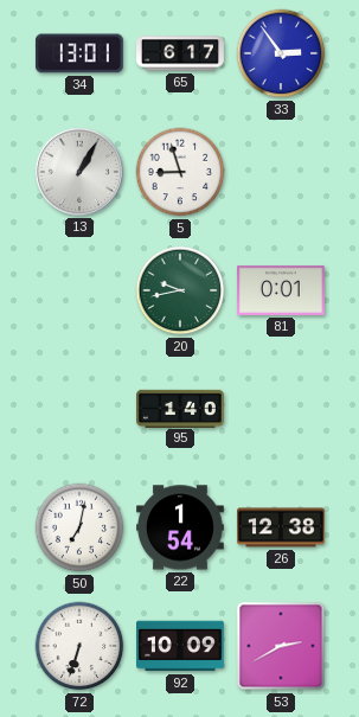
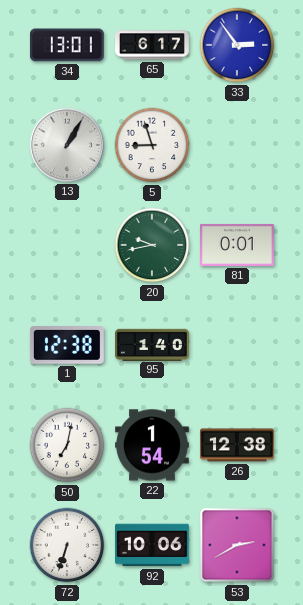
1: none -> 12:38
92: 10:09 -> 10:06
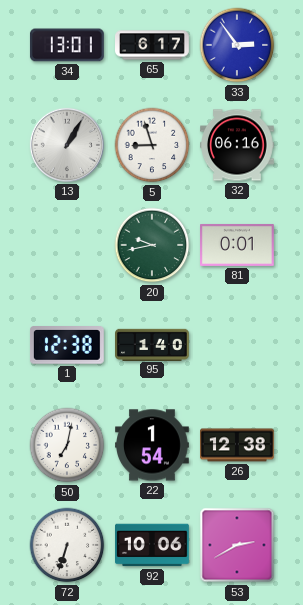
32: none -> 06:16
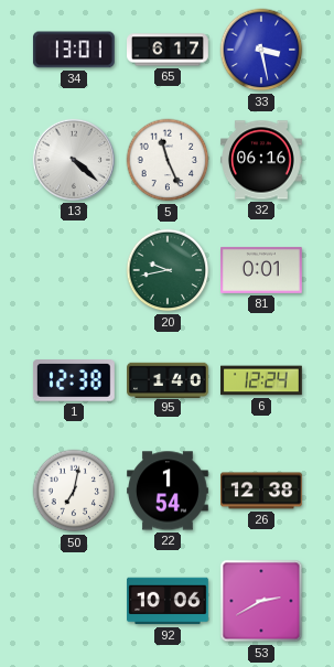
33: 2:54 -> 3:28
13: 1:05 -> 4:22
5: 8:57 -> 11:26
6: none -> 12:24
72: 6:33 -> none
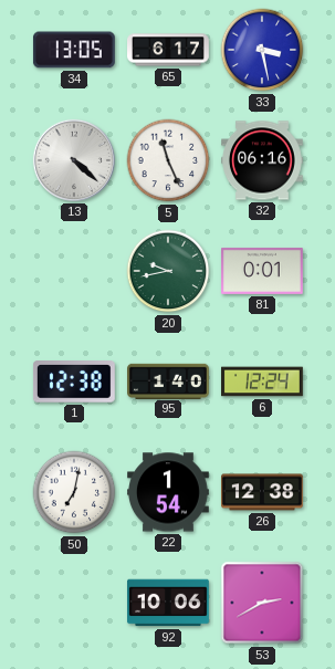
34: 13:01 -> 13:05
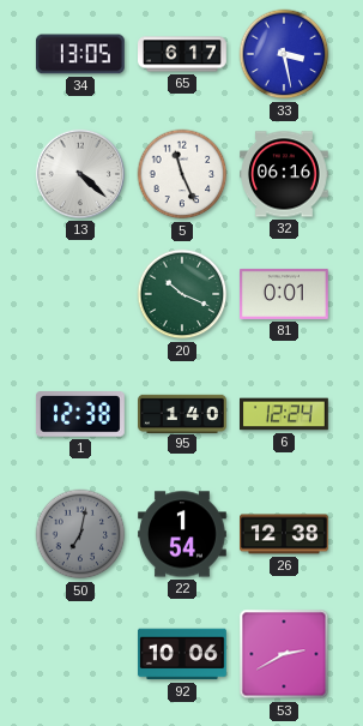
20: 9:43 -> 10:19
50 dial: white -> grey
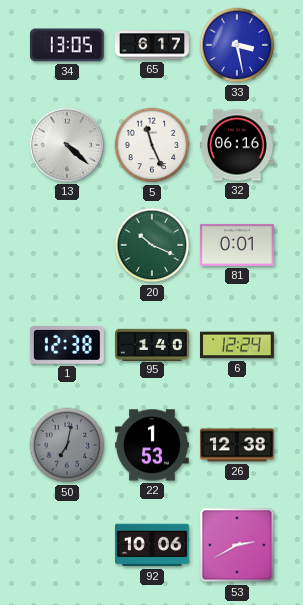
22: 1:54 -> 1:53
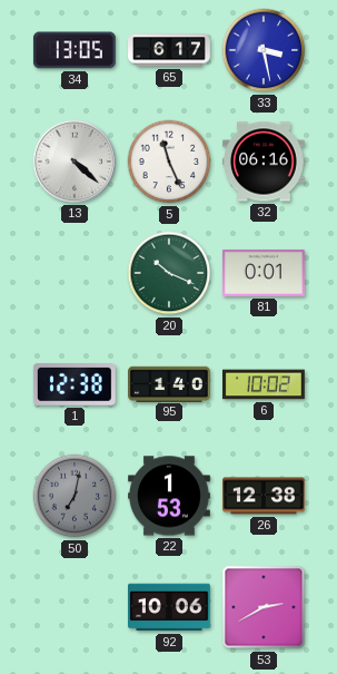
6: 12:24 -> 10:02
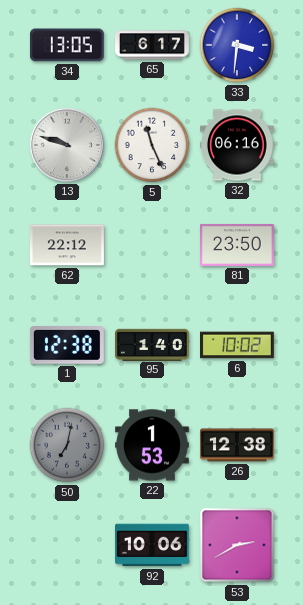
33: 3:28 -> 3:31
13: 4:22 -> 9:48
62: none -> 22:12
20: 10:19 -> none
81: 0:01 -> 23:50
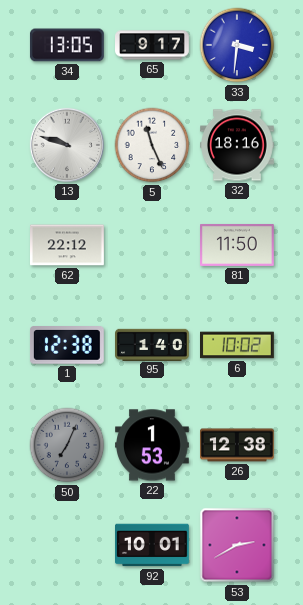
65: 6:17 -> 9:17
32: 06:16 -> 18:16
81: 23:50 -> 11:50
50: 7:02 -> 7:04
92: 10:06 -> 10:01
